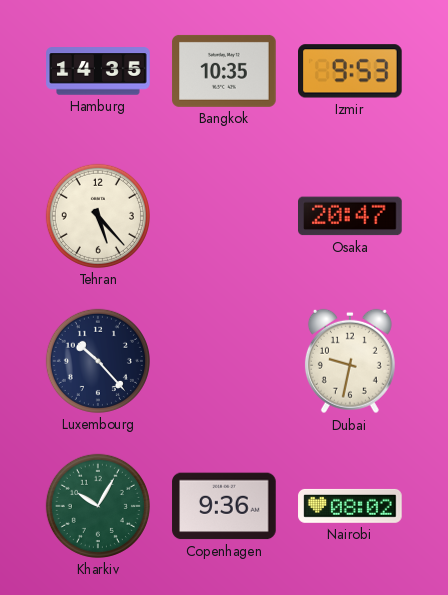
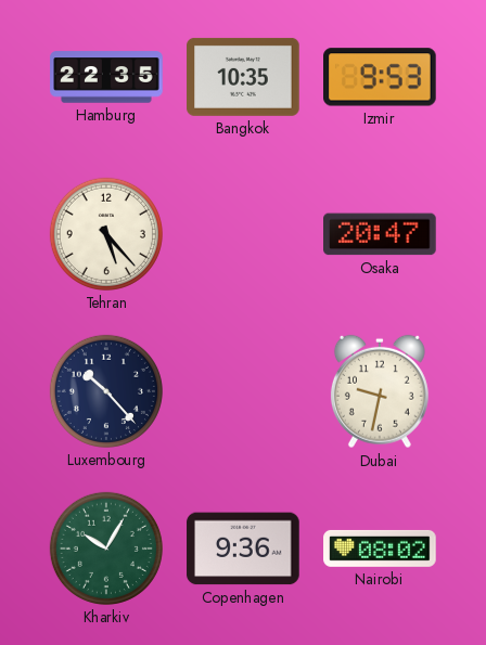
Hamburg: 14:35 -> 22:35
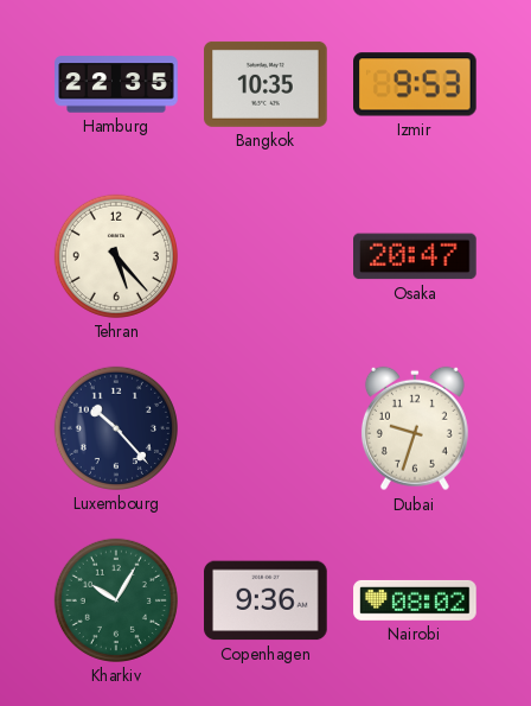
Dubai: 9:32 -> 9:33
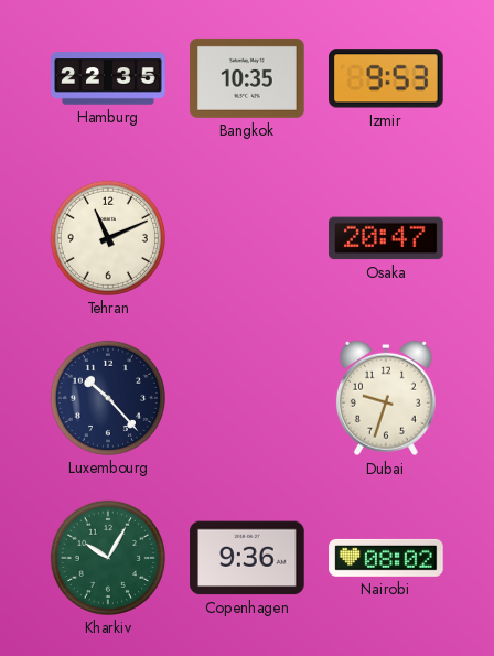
Tehran: 5:23 -> 11:11
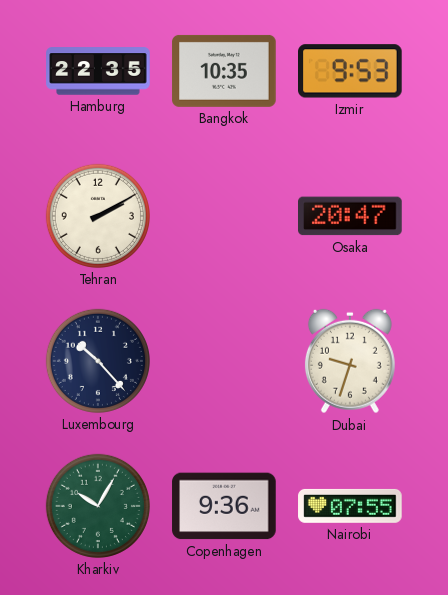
Tehran: 11:11 -> 2:10
Nairobi: 08:02 -> 07:55
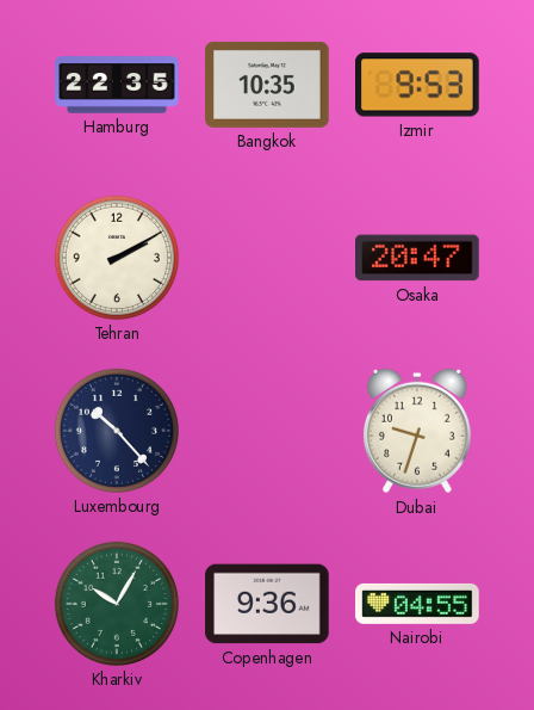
Nairobi: 07:55 -> 04:55
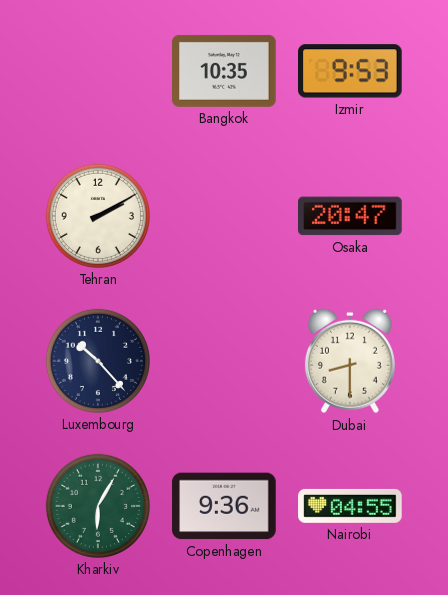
Hamburg: 22:35 -> none
Dubai: 9:33 -> 8:30
Kharkiv: 10:05 -> 6:05
